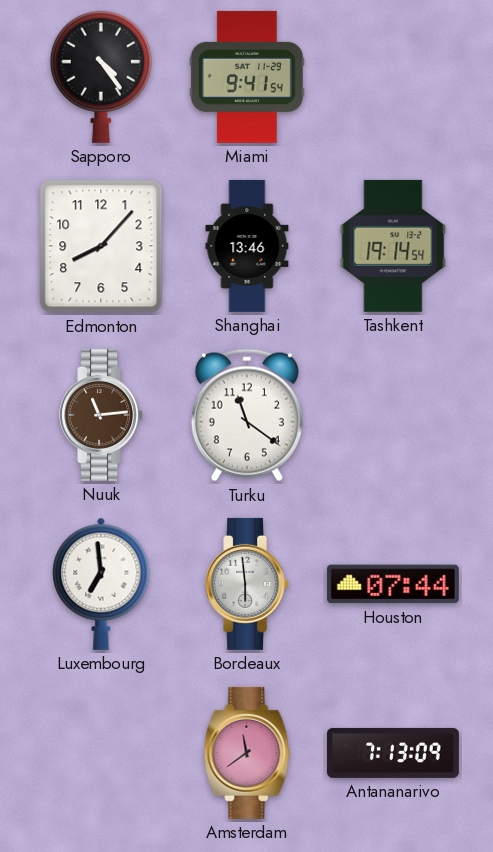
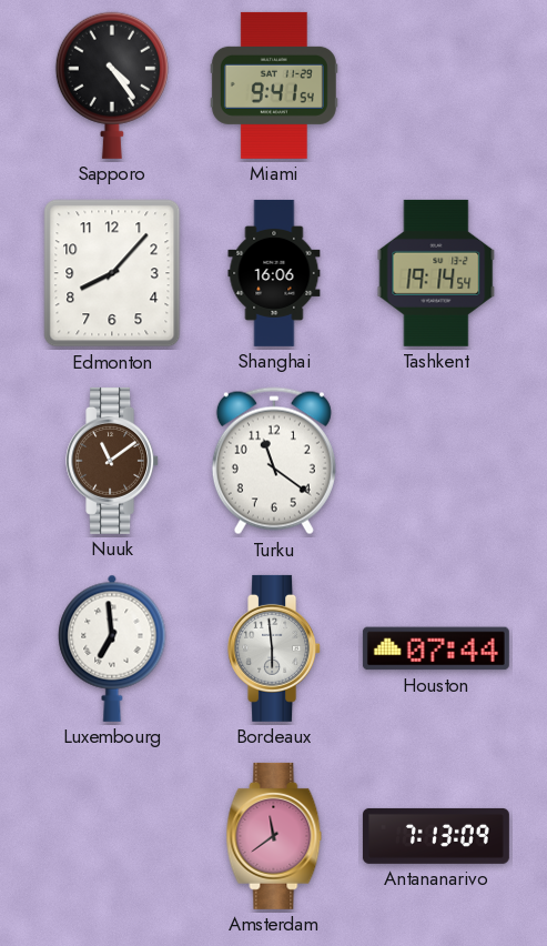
Shanghai: 13:46 -> 16:06
Nuuk: 11:14 -> 11:09
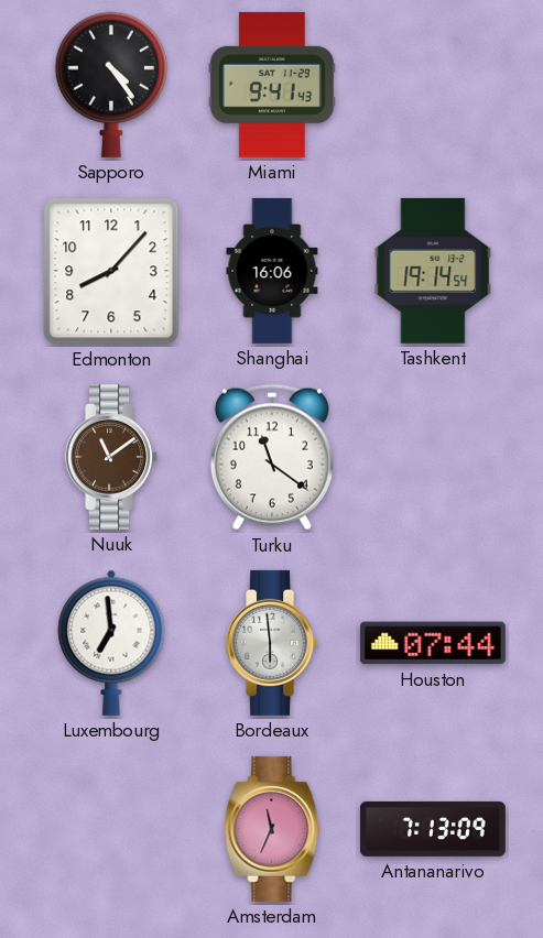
Miami: 9:41:54 -> 9:41:43
Amsterdam: 11:39 -> 11:34
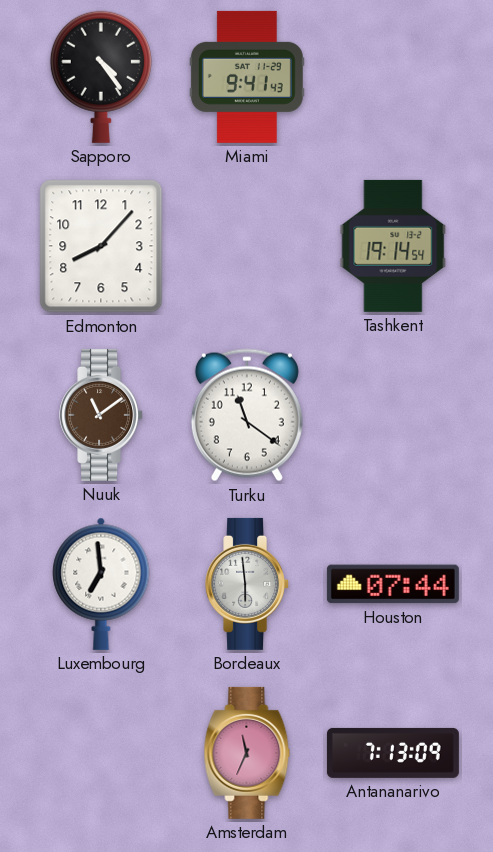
Shanghai: 16:06 -> none
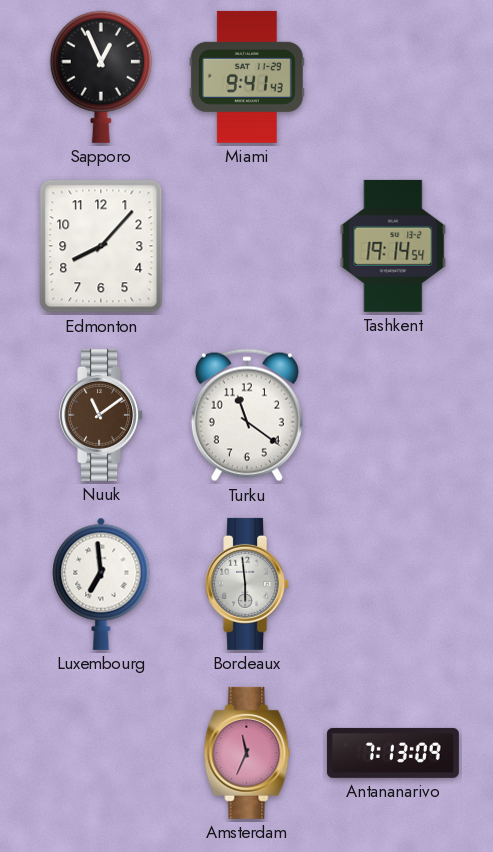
Sapporo: 4:24 -> 12:56
Houston: 07:44 -> none
